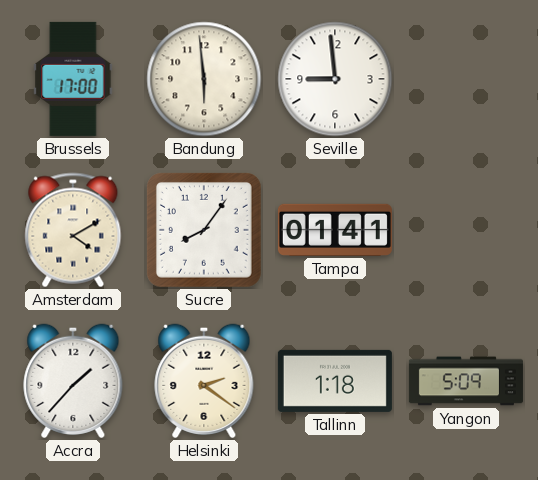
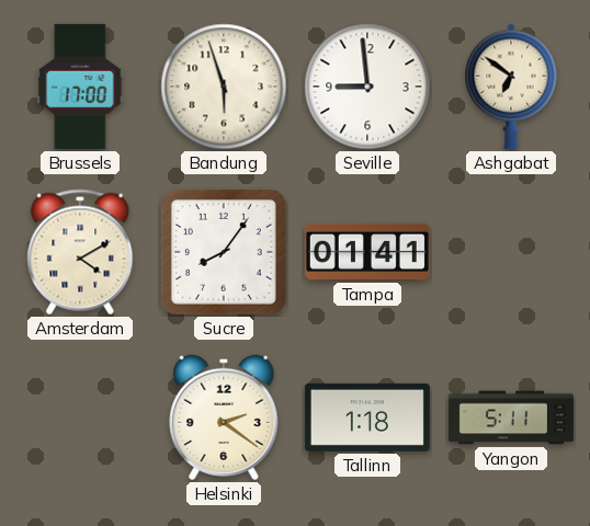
Bandung: 5:59 -> 5:57
Ashgabat: none -> 6:51
Accra: 1:37 -> none
Yangon: 5:09 -> 5:11
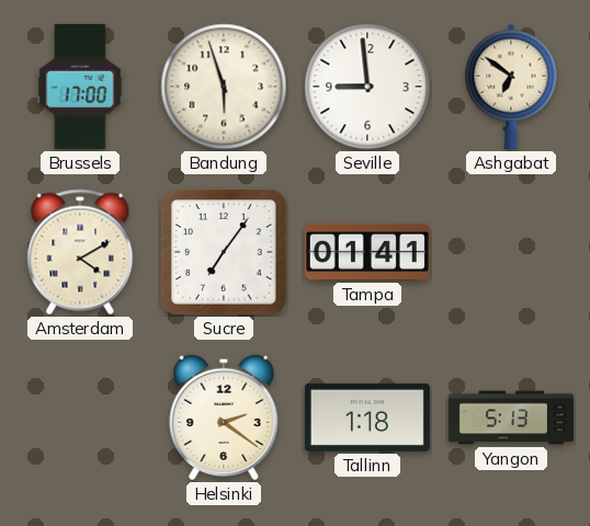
Sucre: 8:06 -> 7:06
Yangon: 5:11 -> 5:13
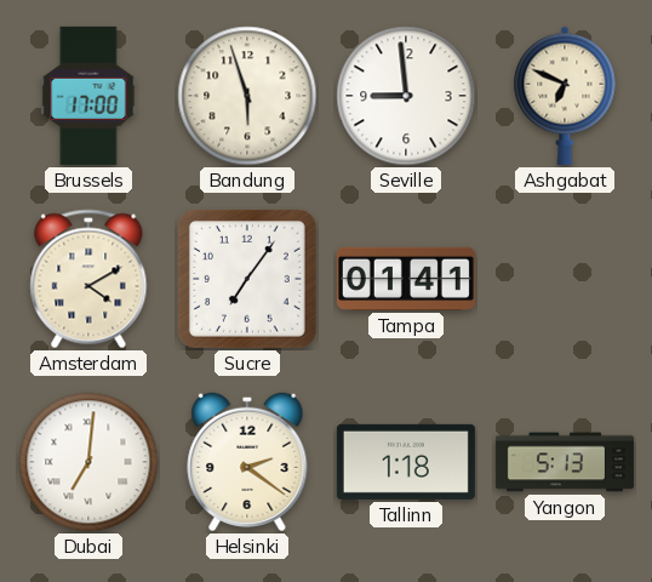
Ashgabat: 6:51 -> 6:49
Dubai: none -> 7:01
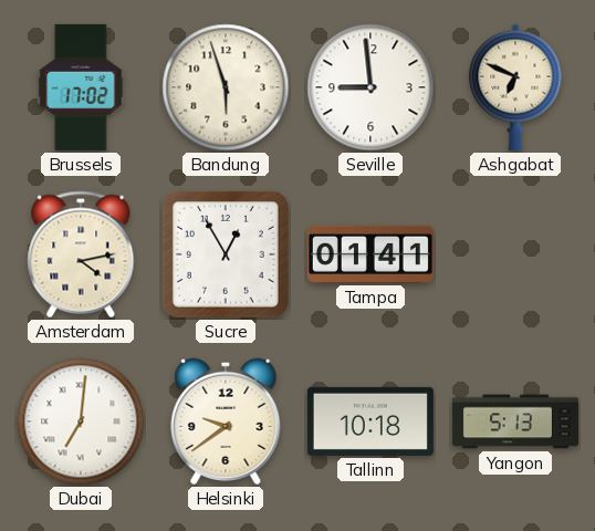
Brussels: 17:00 -> 17:02
Amsterdam: 4:10 -> 4:13
Sucre: 7:06 -> 12:55
Helsinki: 2:21 -> 9:39
Tallinn: 1:18 -> 10:18
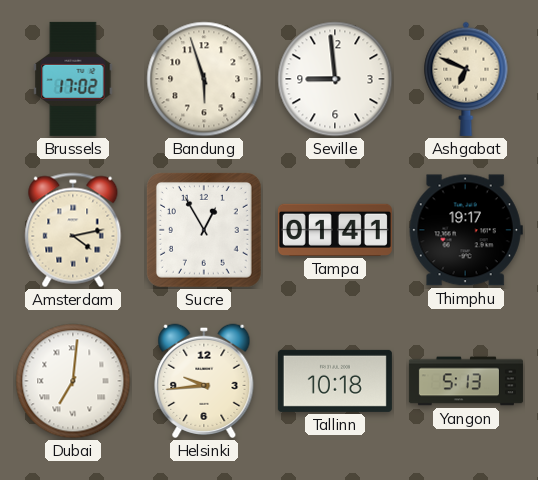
Thimphu: none -> 19:17
Helsinki: 9:39 -> 9:44
